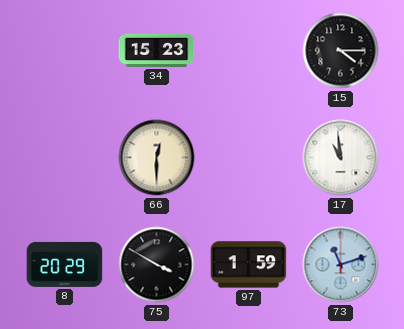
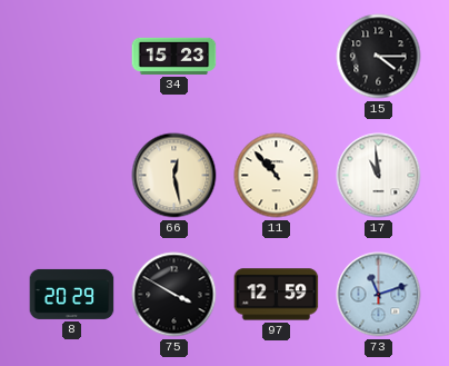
66: 12:30 -> 12:28
11: none -> 10:53
97: 1:59 -> 12:59
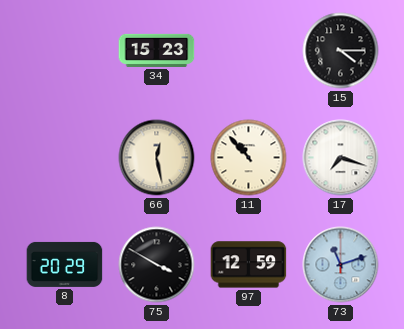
17: 10:59 -> 7:18
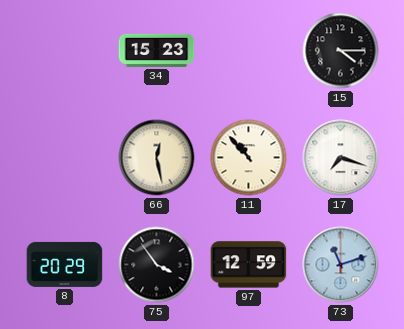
75: 3:50 -> 3:54
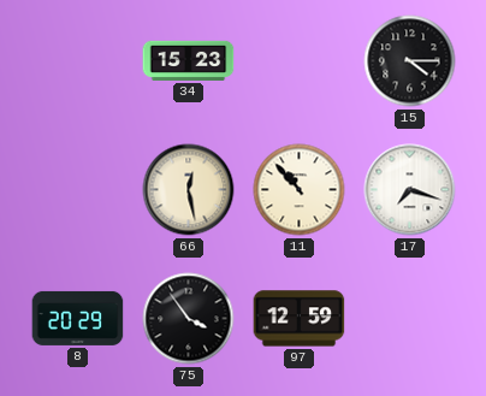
73: 11:12 -> none
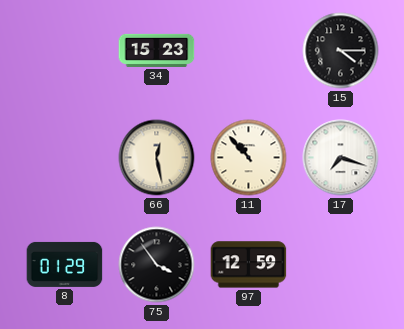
8: 20:29 -> 01:29
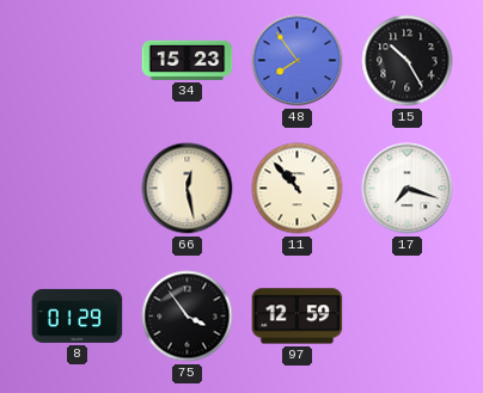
48: none -> 7:54
15: 4:15 -> 10:25
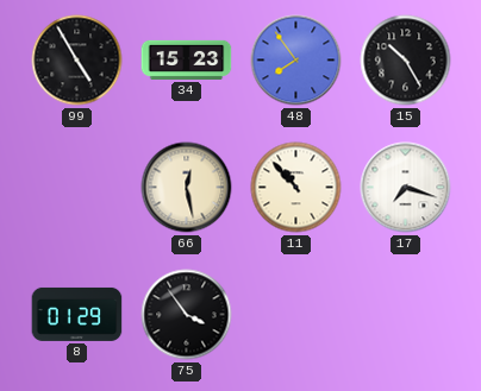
99: none -> 4:55
97: 12:59 -> none
